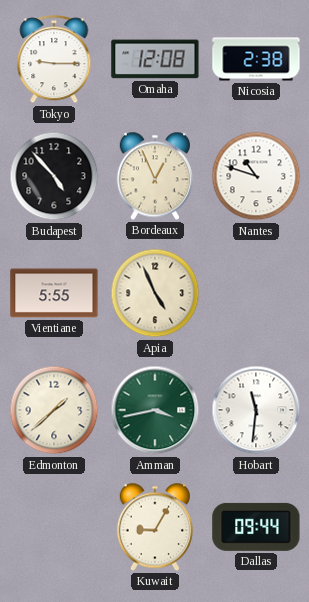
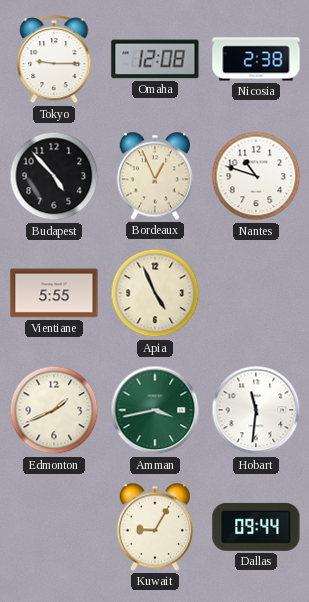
Edmonton: 1:38 -> 1:41
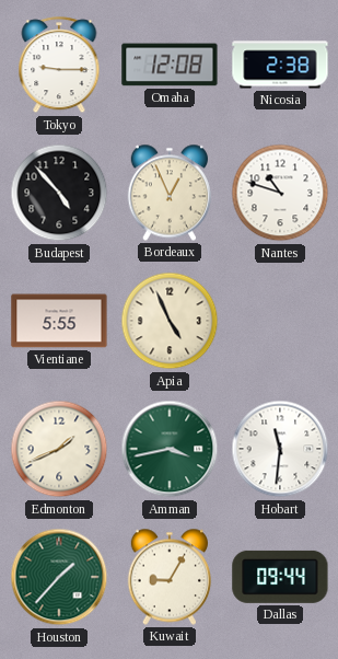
Houston: none -> 1:37
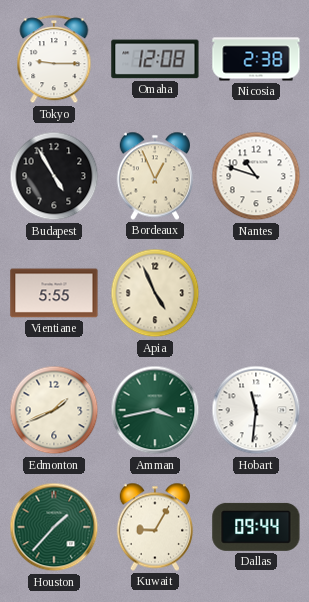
Budapest: 4:53 -> 4:55
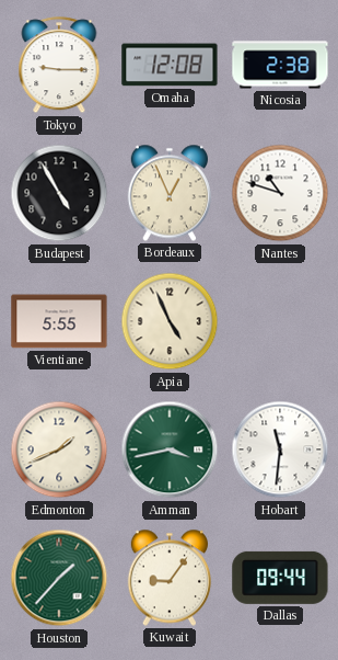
Kuwait: 9:05 -> 9:06
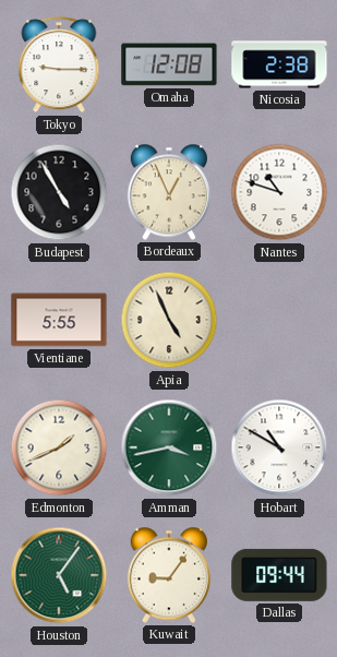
Hobart: 11:31 -> 10:50
Houston: 1:37 -> 5:06
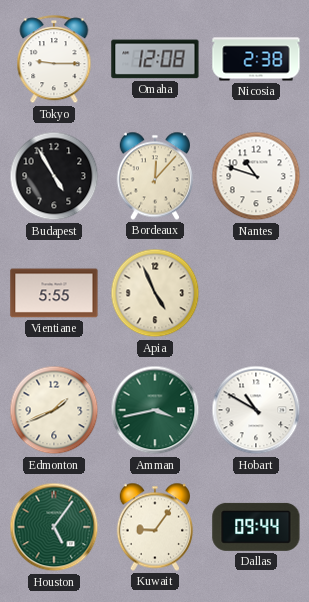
Bordeaux: 12:56 -> 12:07
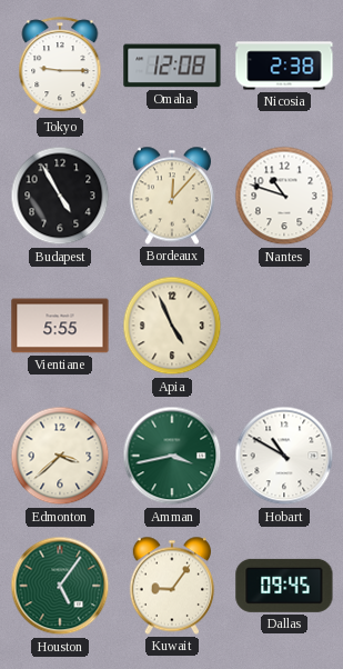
Edmonton: 1:41 -> 3:38
Dallas: 09:44 -> 09:45
